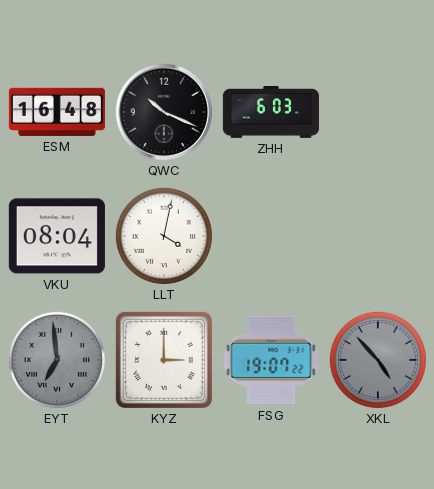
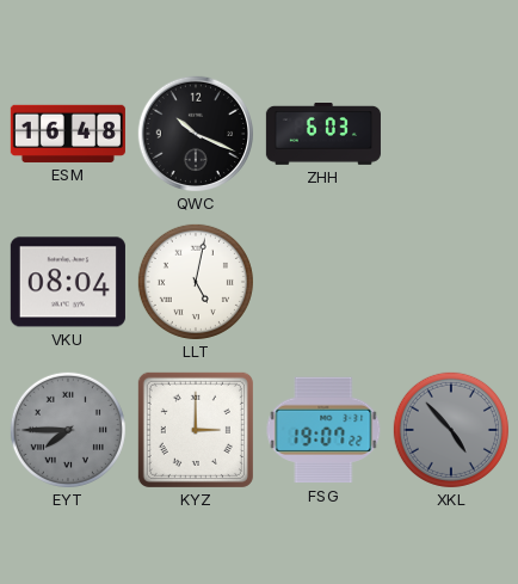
LLT: 4:02 -> 5:02
EYT: 6:59 -> 7:45
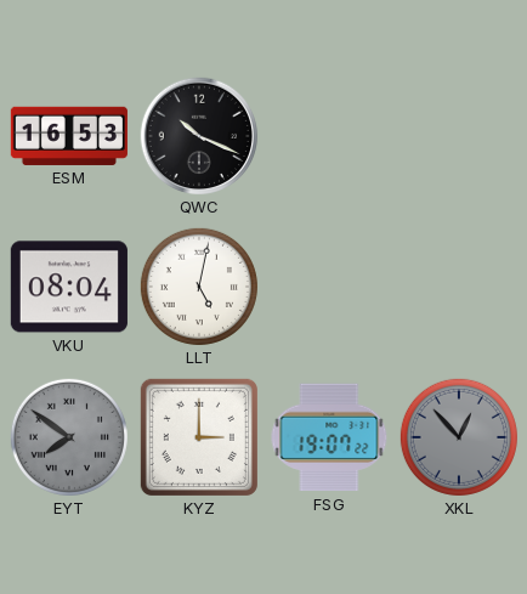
ESM: 16:48 -> 16:53
ZHH: 6:03 -> none
EYT: 7:45 -> 7:51
XKL: 4:53 -> 12:53
